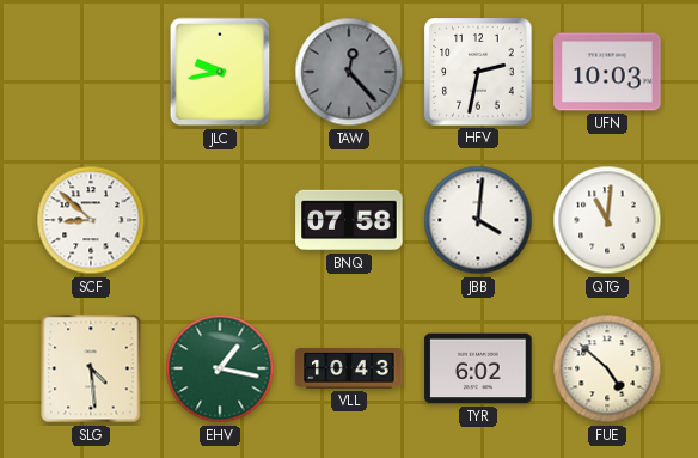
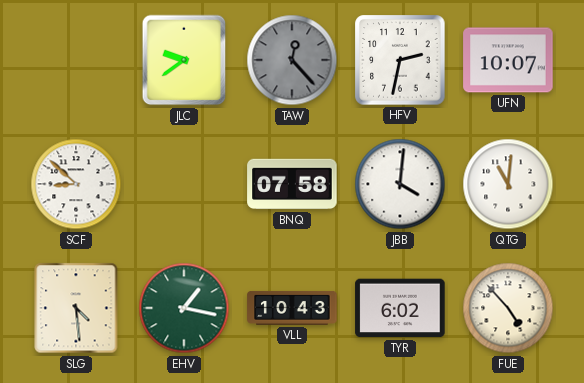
JLC: 9:43 -> 9:39
UFN: 10:03 -> 10:07
FUE: 4:52 -> 4:53
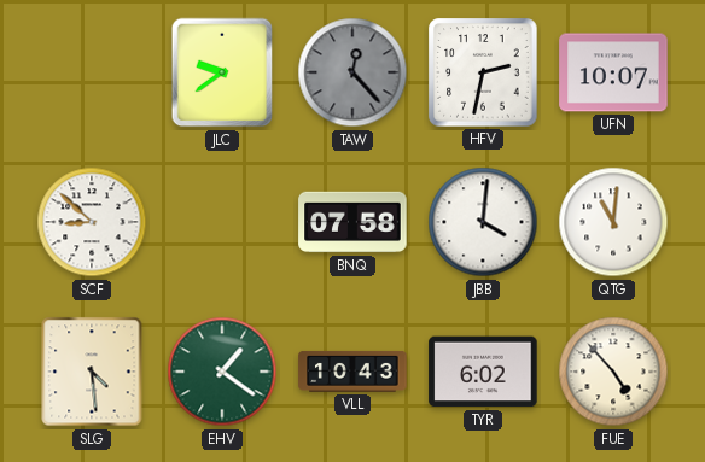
EHV: 1:17 -> 1:21
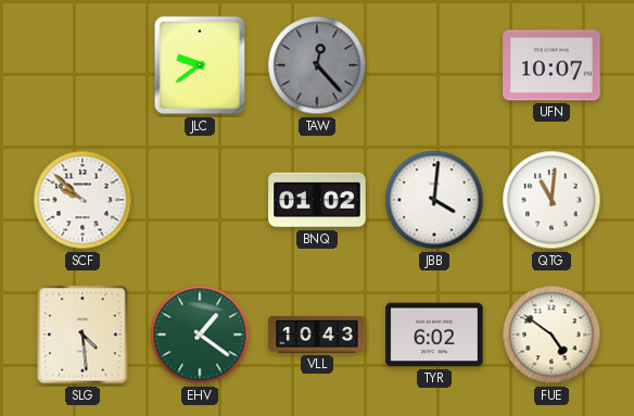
HFV: 2:32 -> none
SCF: 8:52 -> 9:52
BNQ: 07:58 -> 01:02
FUE: 4:53 -> 4:51
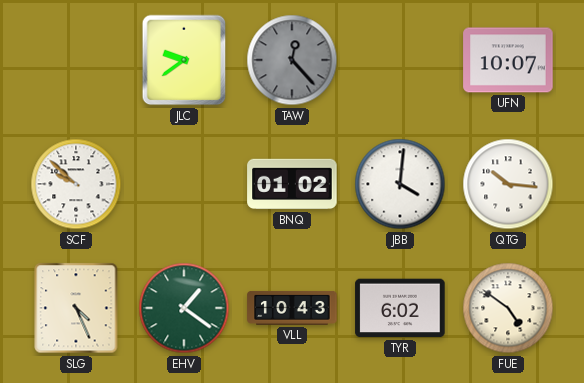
QTG: 11:01 -> 10:16
SLG: 4:29 -> 4:26
